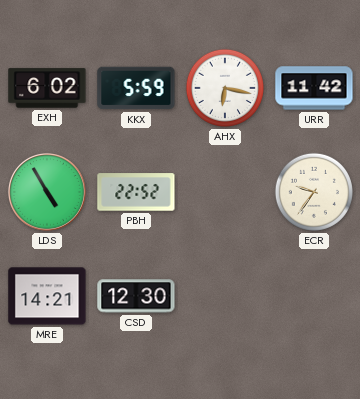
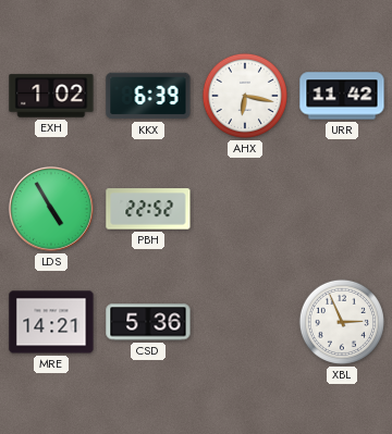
EXH: 6:02 -> 1:02
KKX: 5:59 -> 6:39
ECR: 9:36 -> none
CSD: 12:30 -> 5:36
XBL: none -> 2:56
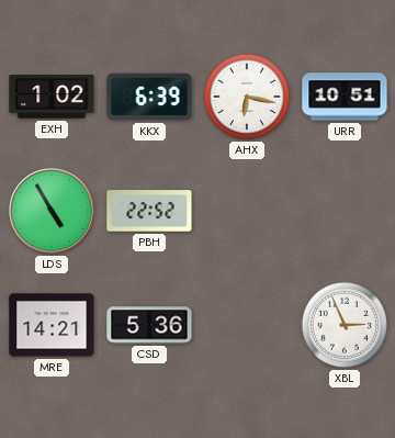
URR: 11:42 -> 10:51
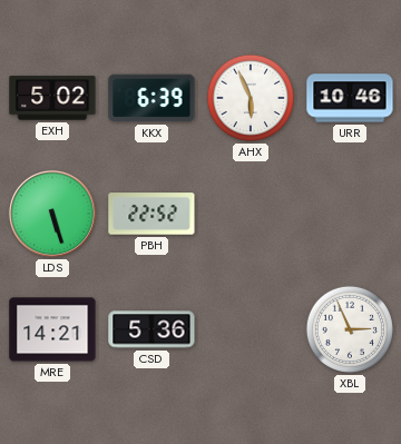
EXH: 1:02 -> 5:02
AHX: 6:17 -> 5:56
URR: 10:51 -> 10:46
LDS: 4:55 -> 5:27
